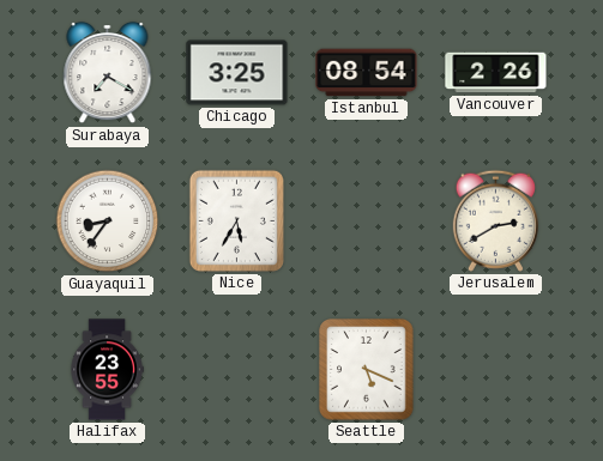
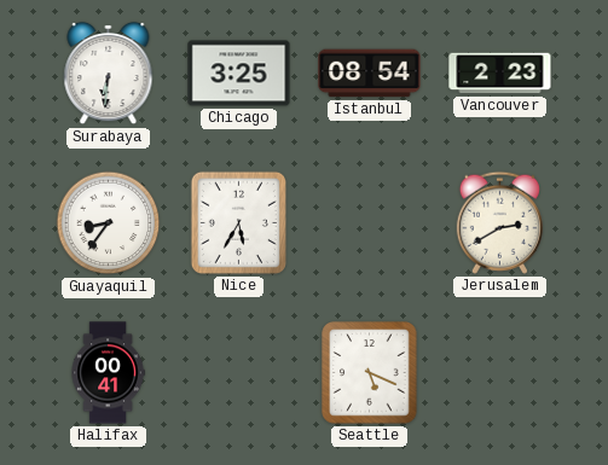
Surabaya: 7:20 -> 6:31
Vancouver: 2:26 -> 2:23
Halifax: 23:55 -> 00:41
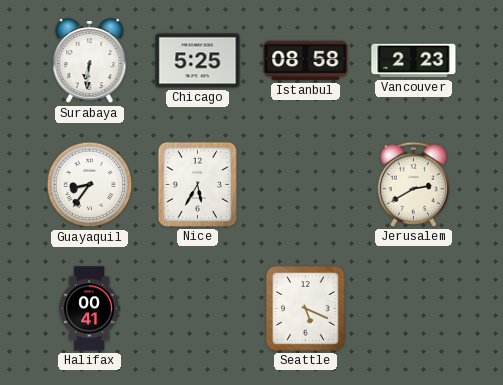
Chicago: 3:25 -> 5:25
Istanbul: 08:54 -> 08:58
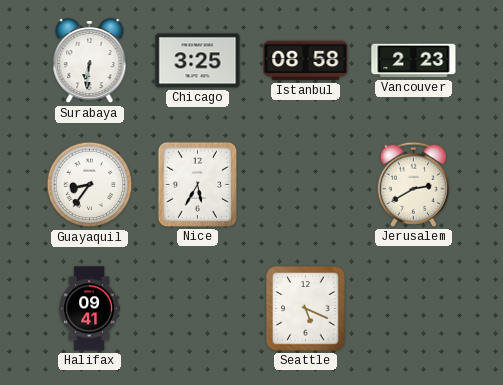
Chicago: 5:25 -> 3:25
Halifax: 00:41 -> 09:41
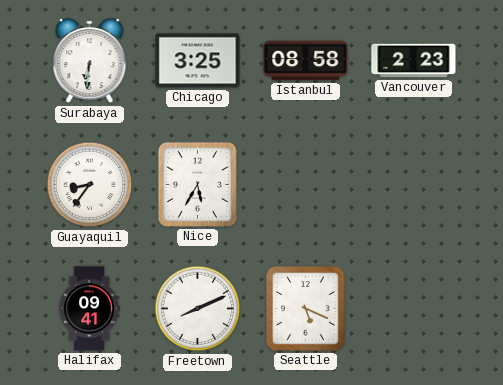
Jerusalem: 2:40 -> none
Freetown: none -> 8:11
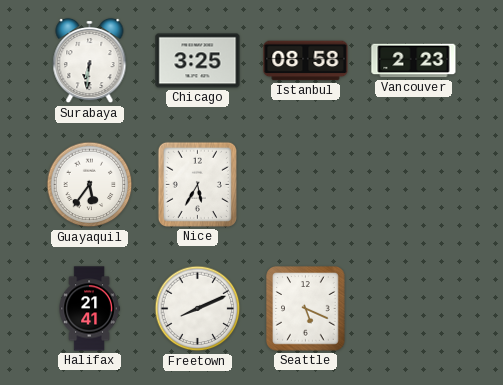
Guayaquil: 8:36 -> 5:36
Halifax: 09:41 -> 21:41
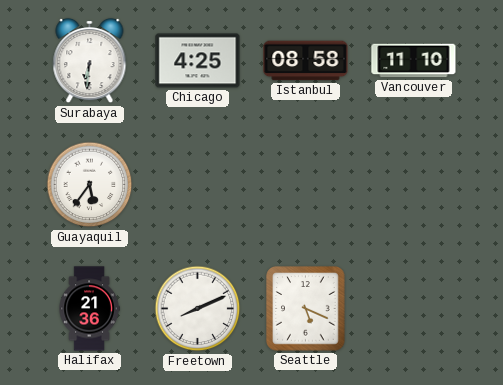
Chicago: 3:25 -> 4:25
Vancouver: 2:23 -> 11:10
Nice: 5:35 -> none
Halifax: 21:41 -> 21:36
